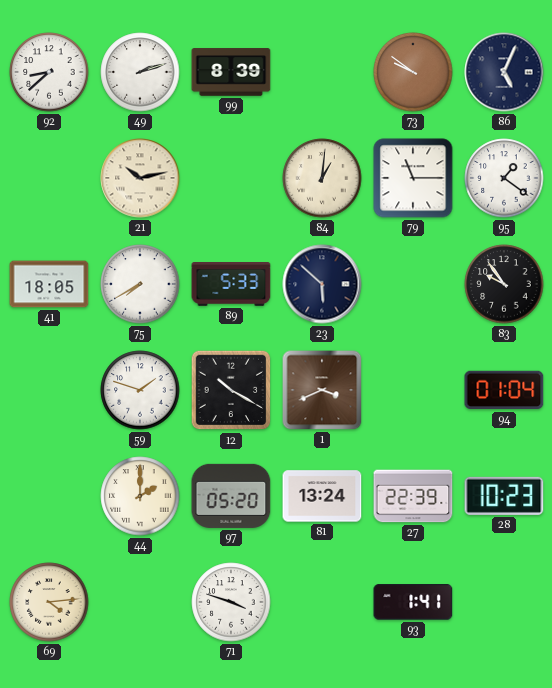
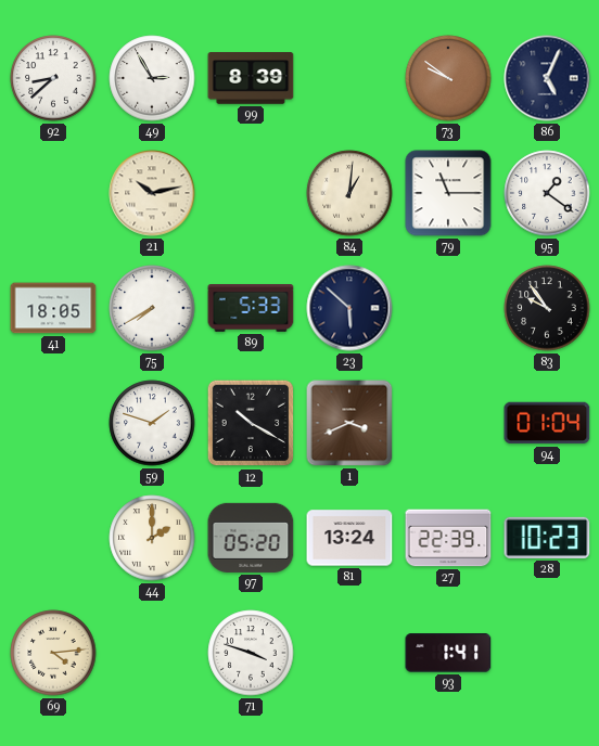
49: 2:12 -> 2:55
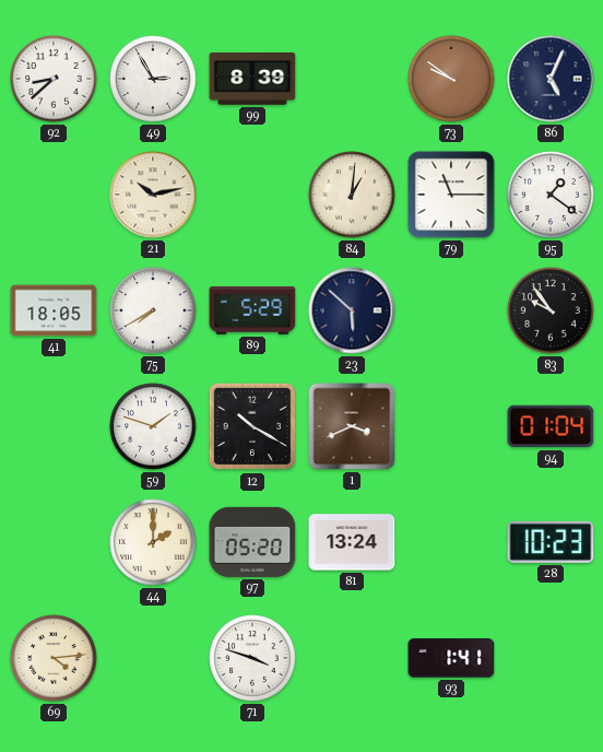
89: 5:33 -> 5:29
27: 22:39 -> none
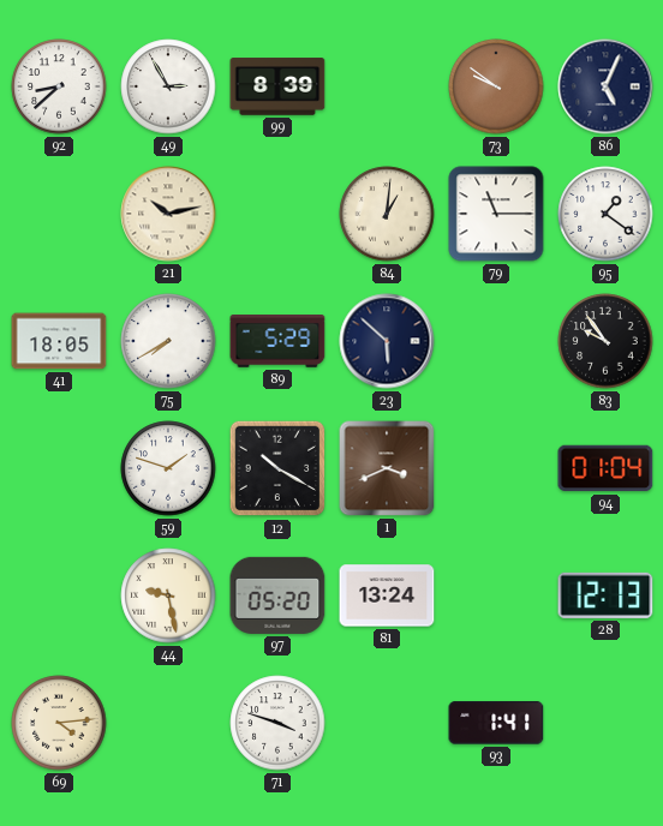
44: 2:00 -> 9:28
28: 10:23 -> 12:13
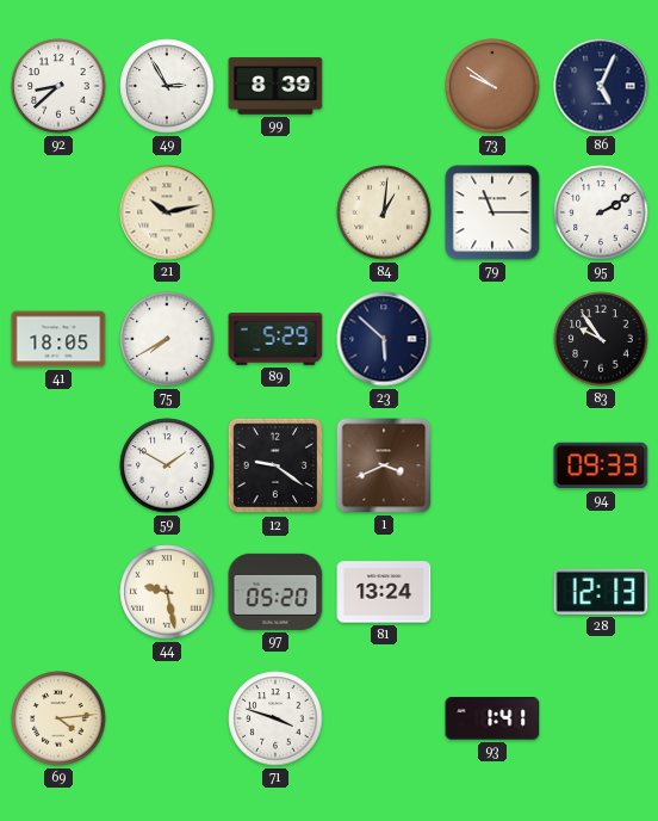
95: 1:21 -> 2:10
59: 1:48 -> 1:50
12: 10:20 -> 9:21
94: 01:04 -> 09:33
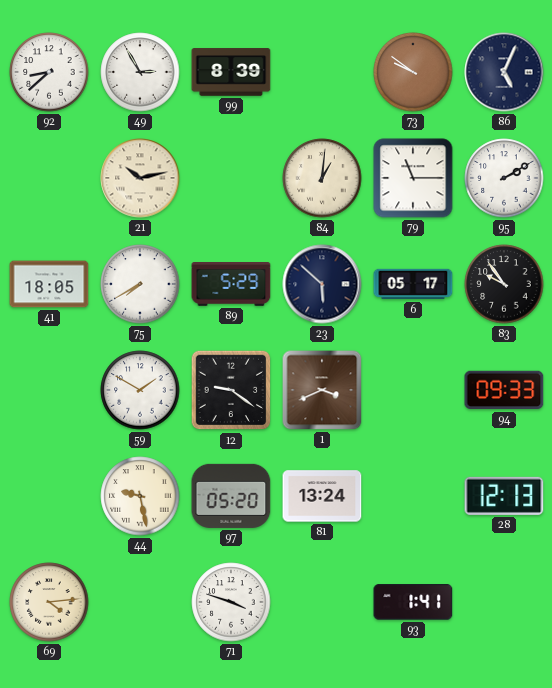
6: none -> 05:17
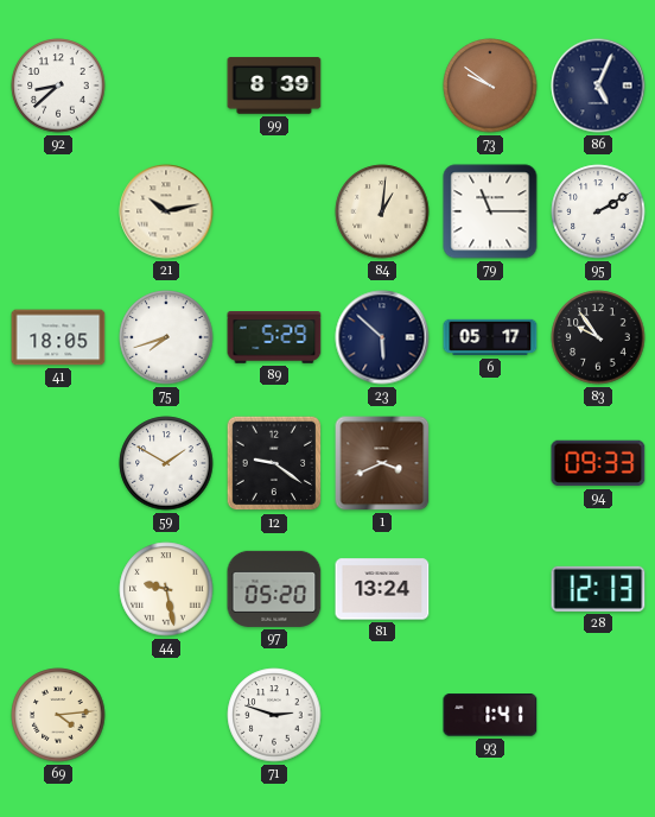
49: 2:55 -> none
75: 7:40 -> 7:42
71: 3:48 -> 2:48
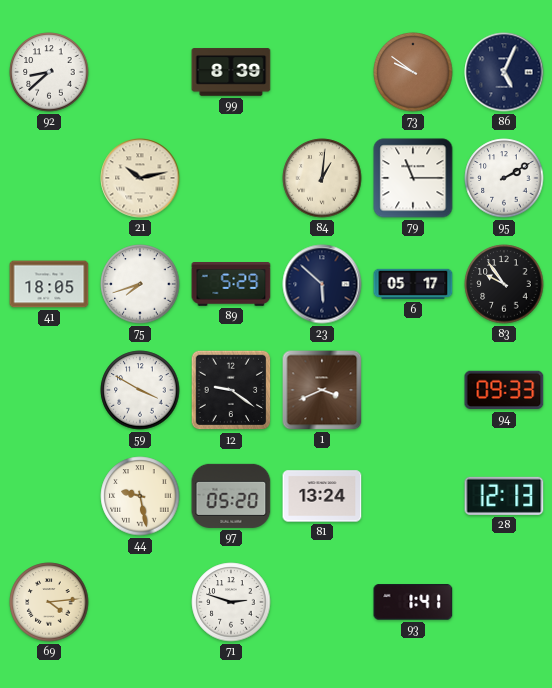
59: 1:50 -> 3:50
